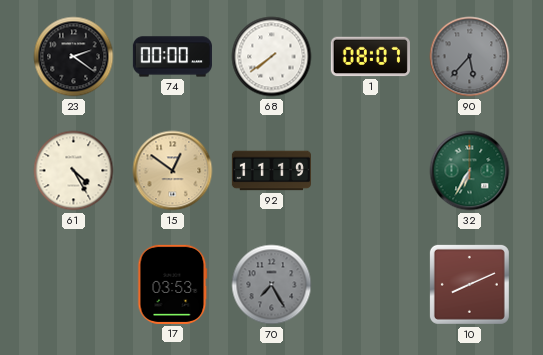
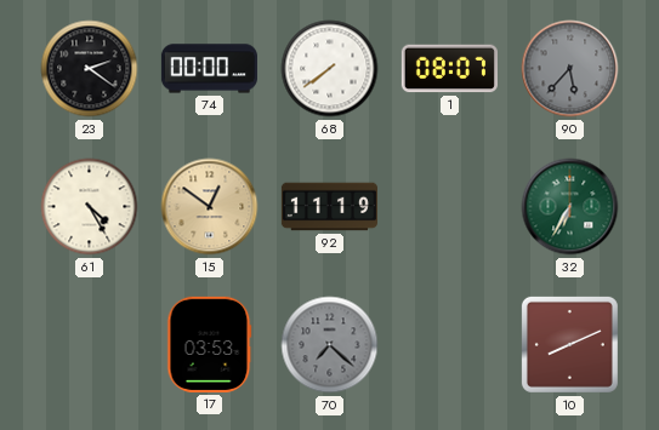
70: 7:25 -> 7:22
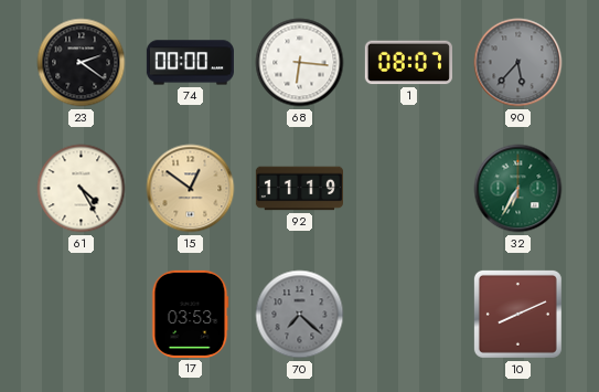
68: 7:39 -> 6:16
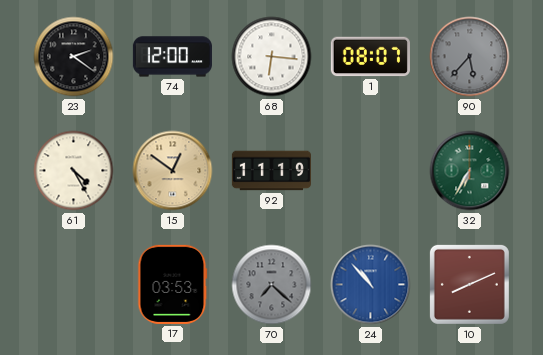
74: 00:00 -> 12:00
24: none -> 10:53
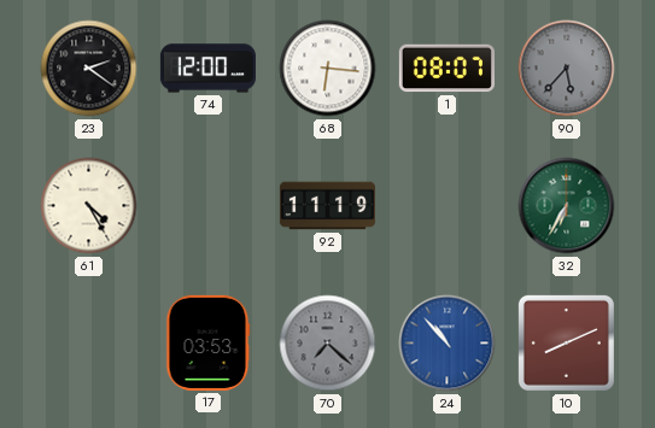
15: 12:51 -> none
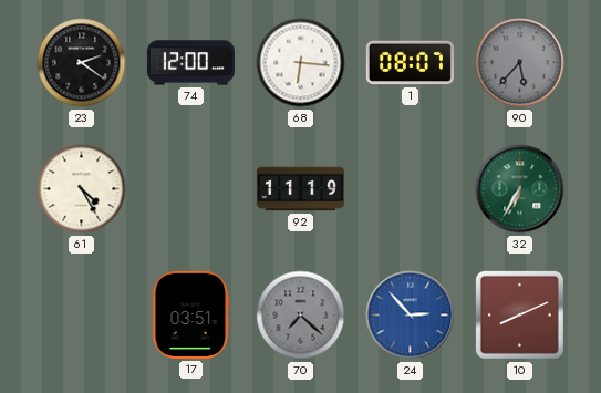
17: 03:53 -> 03:51
24: 10:53 -> 2:53
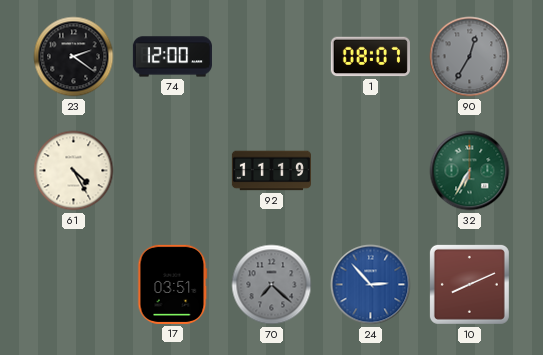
68: 6:16 -> none
90: 5:37 -> 12:35
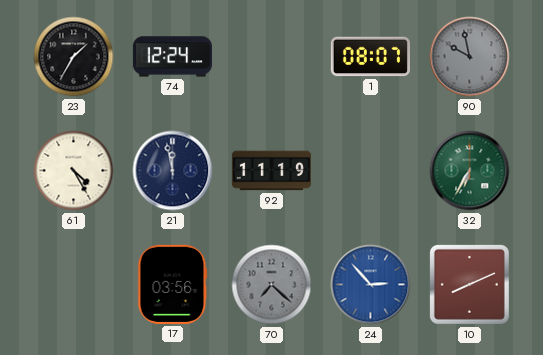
23: 2:21 -> 1:35
74: 12:00 -> 12:24
90: 12:35 -> 9:58
21: none -> 11:58
17: 03:51 -> 03:56
